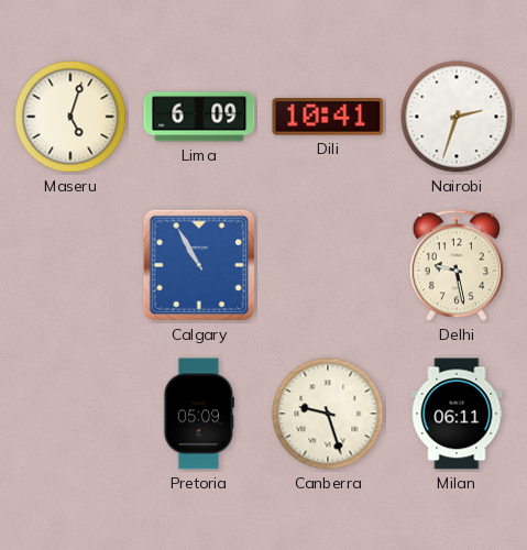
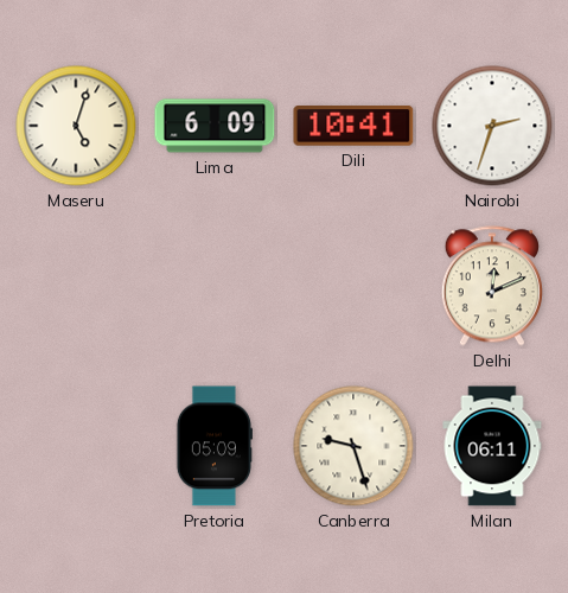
Calgary: 10:55 -> none
Delhi: 9:28 -> 12:11
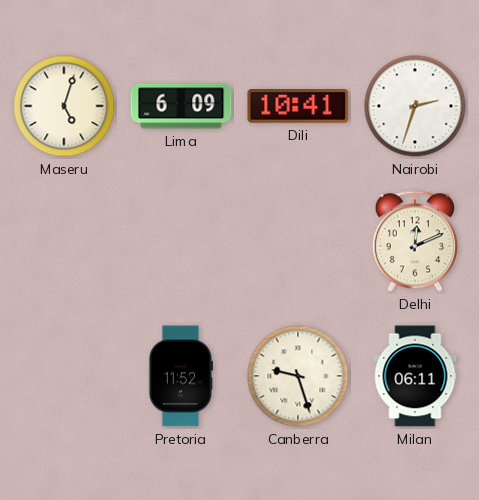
Pretoria: 05:09 -> 11:52
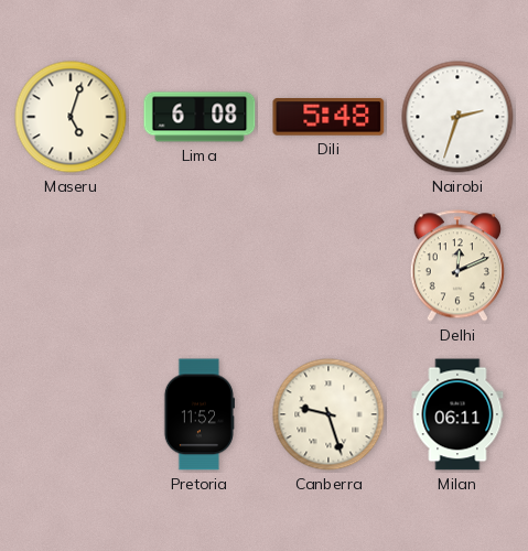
Lima: 6:09 -> 6:08
Dili: 10:41 -> 5:48
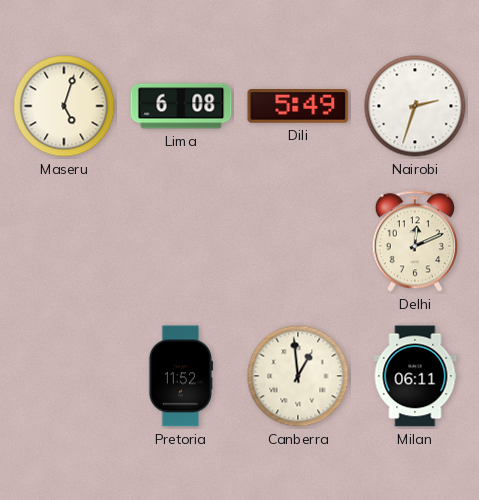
Dili: 5:48 -> 5:49
Canberra: 9:27 -> 12:59
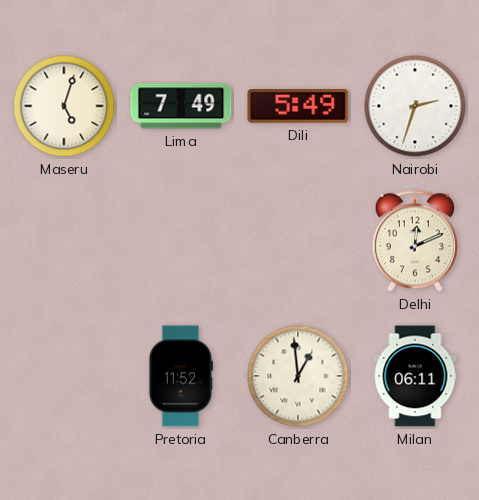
Lima: 6:08 -> 7:49
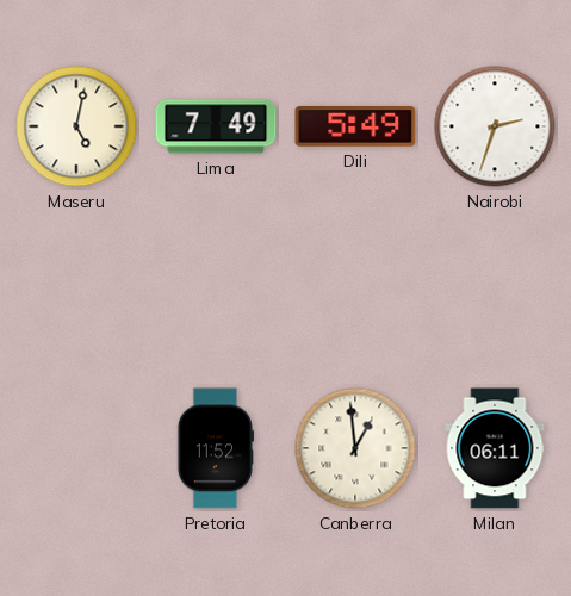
Maseru: 5:03 -> 5:02
Delhi: 12:11 -> none
